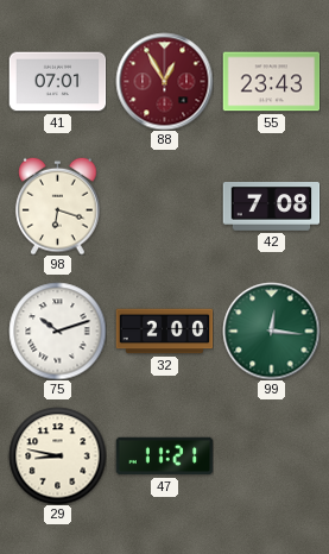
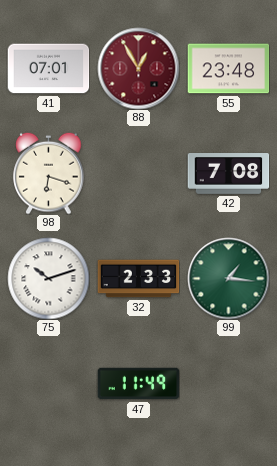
55: 23:43 -> 23:48
32: 2:00 -> 2:33
99: 12:16 -> 1:16
29: 8:47 -> none
47: 11:21 -> 11:49
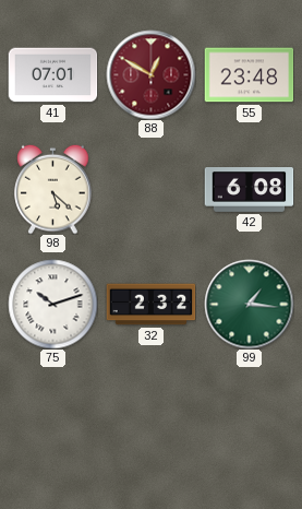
88: 12:55 -> 12:50
98: 6:18 -> 5:22
42: 7:08 -> 6:08
32: 2:33 -> 2:32
47: 11:49 -> none
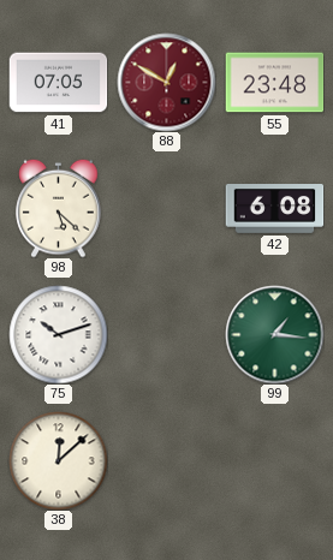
41: 07:01 -> 07:05
32: 2:32 -> none
38: none -> 12:08
